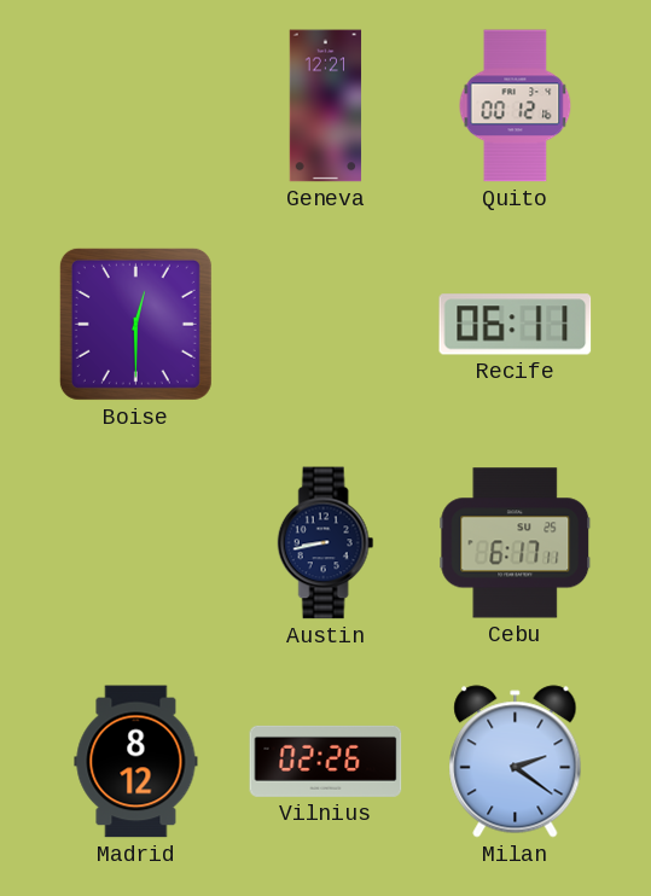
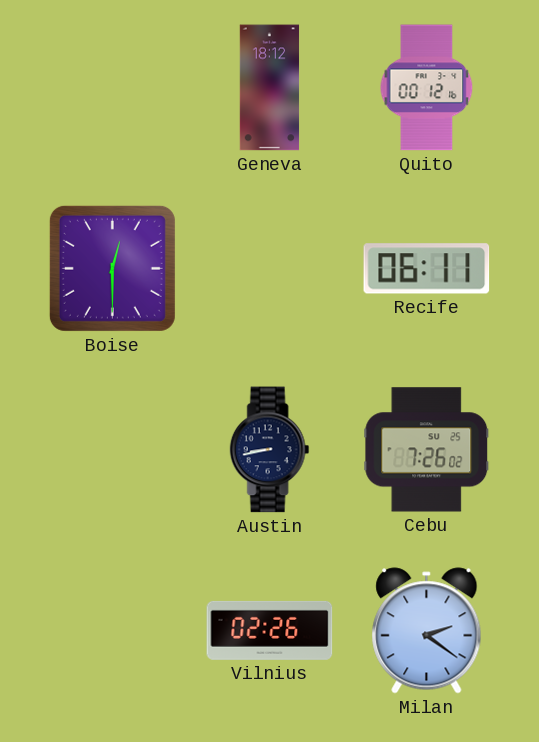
Geneva: 12:21 -> 18:12
Cebu: 6:17 -> 7:26
Madrid: 8:12 -> none
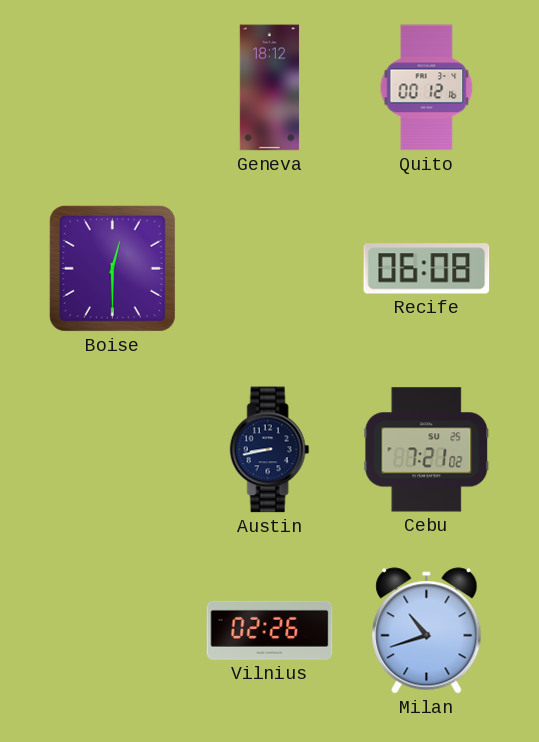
Recife: 06:11 -> 06:08
Cebu: 7:26 -> 7:21
Milan: 2:21 -> 10:42
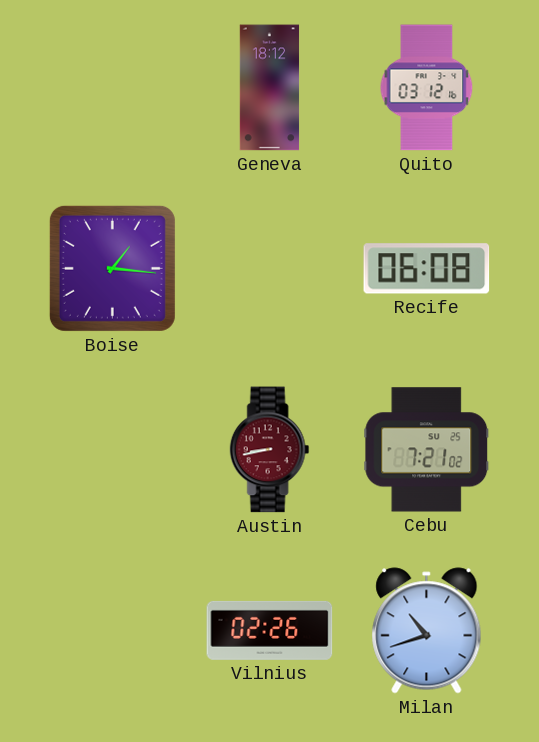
Quito: 00:12 -> 03:12
Boise: 12:30 -> 1:16
Austin dial: navy -> burgundy
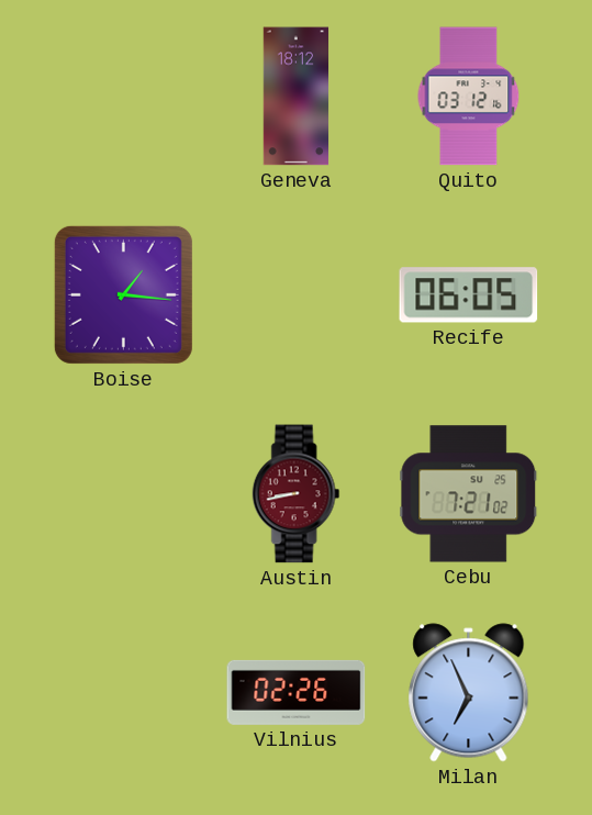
Recife: 06:08 -> 06:05
Milan: 10:42 -> 6:56
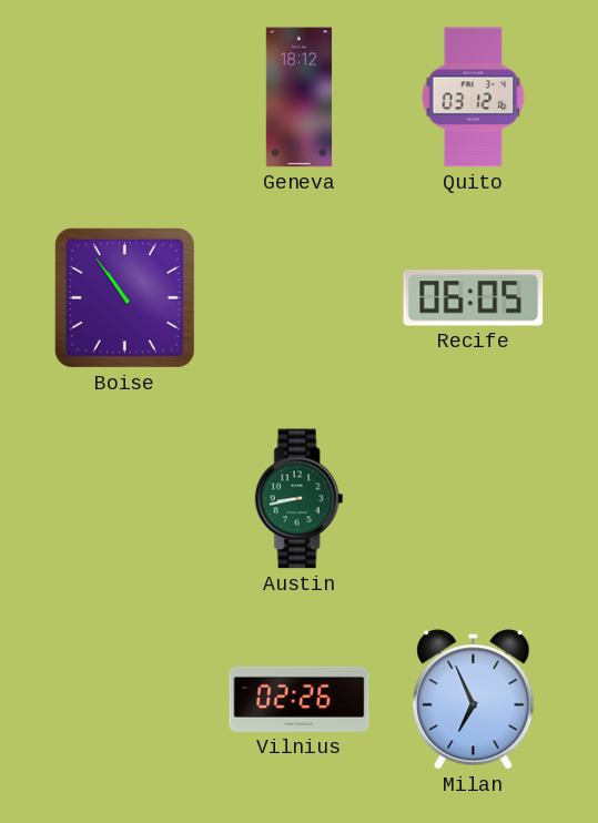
Boise: 1:16 -> 10:54
Austin dial: burgundy -> green
Cebu: 7:21 -> none
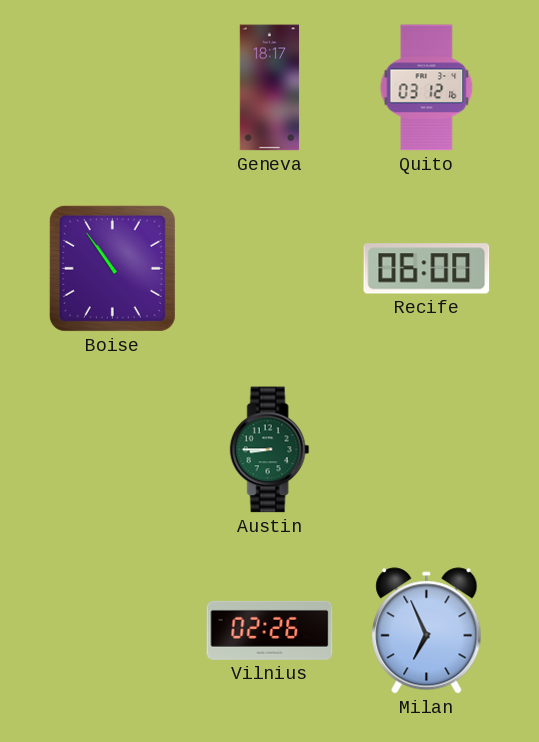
Geneva: 18:12 -> 18:17
Recife: 06:05 -> 06:00
Austin: 8:43 -> 8:45
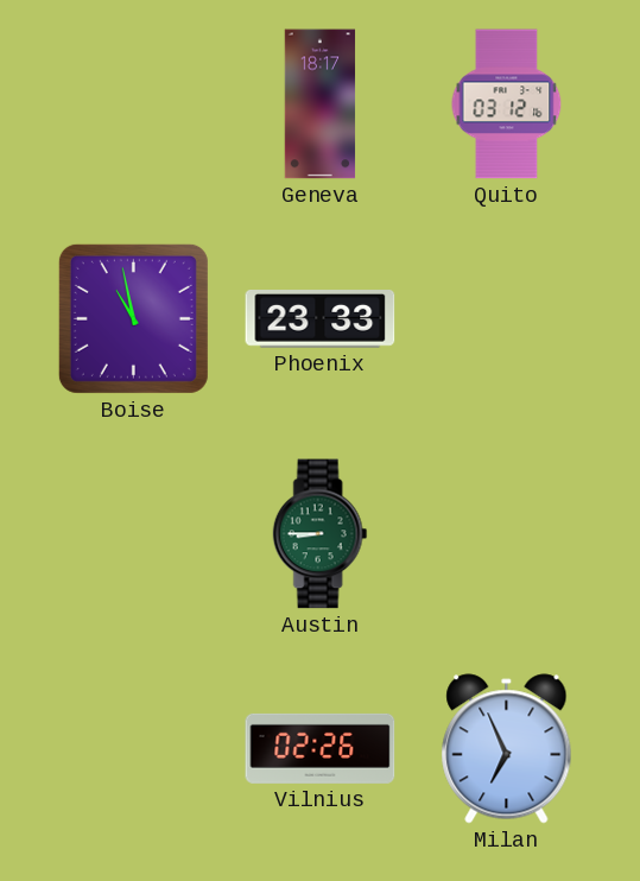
Boise: 10:54 -> 10:58
Phoenix: none -> 23:33
Recife: 06:00 -> none
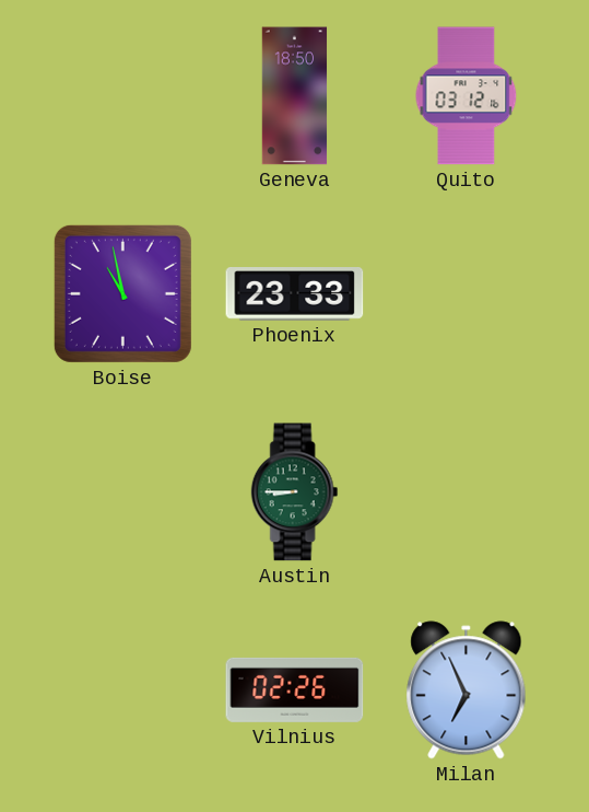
Geneva: 18:17 -> 18:50
